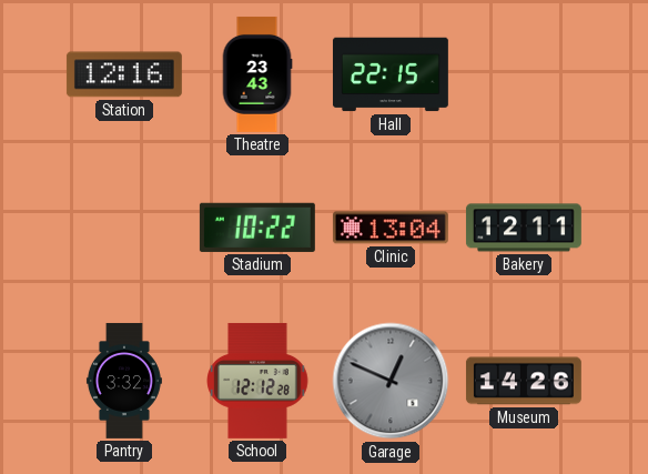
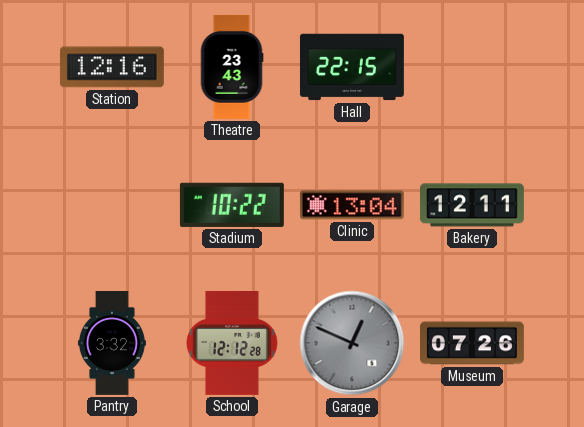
Museum: 14:26 -> 07:26
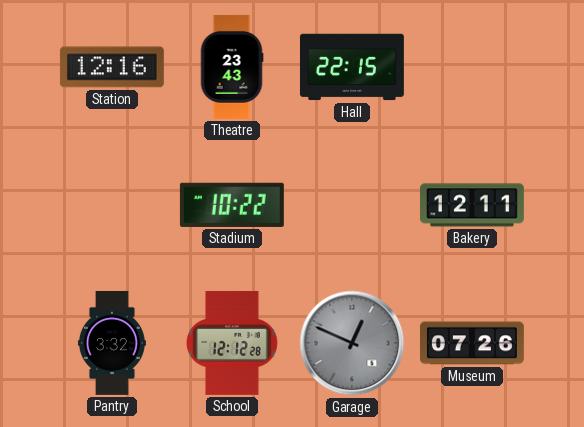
Clinic: 13:04 -> none
